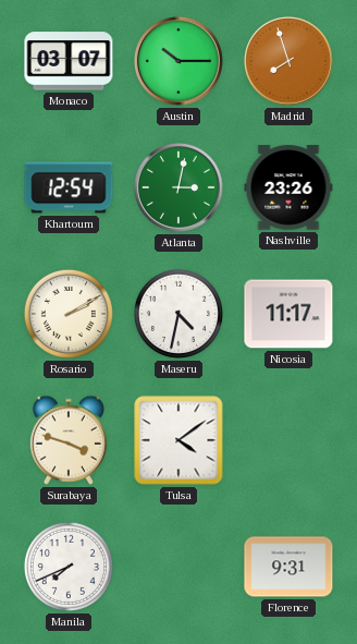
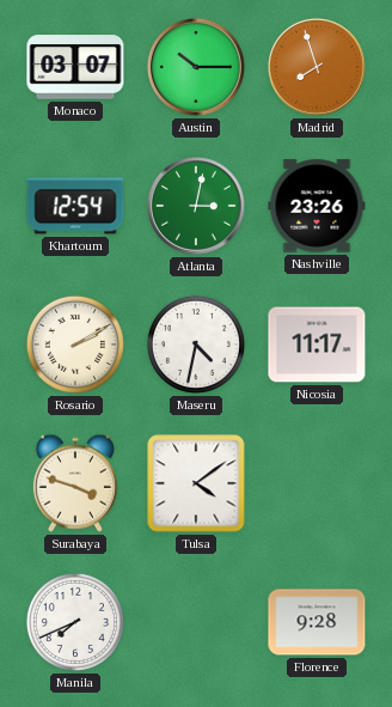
Florence: 9:31 -> 9:28
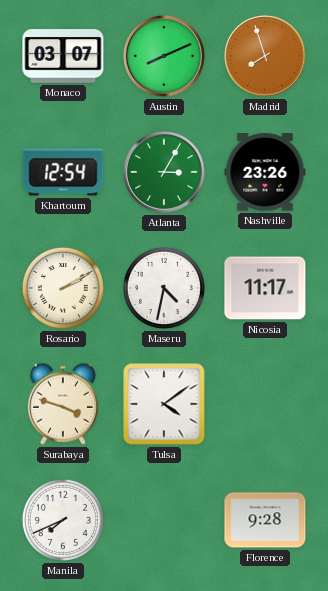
Austin: 10:15 -> 8:11
Atlanta: 3:02 -> 3:05
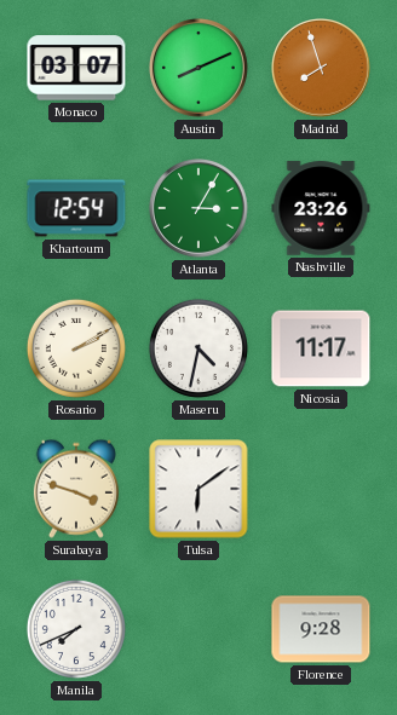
Tulsa: 4:09 -> 6:09
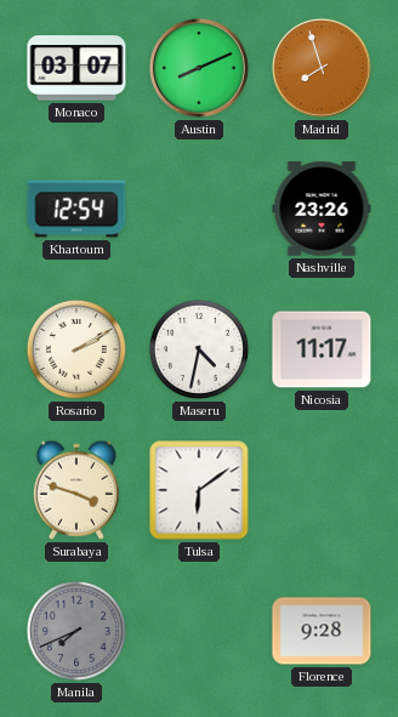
Atlanta: 3:05 -> none
Manila dial: white -> grey
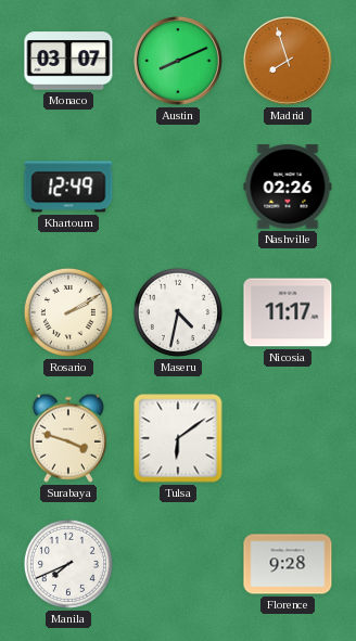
Khartoum: 12:54 -> 12:49
Nashville: 23:26 -> 02:26
Manila dial: grey -> white
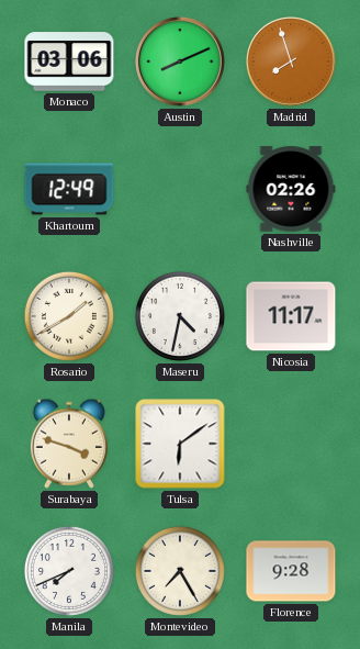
Monaco: 03:07 -> 03:06
Rosario: 2:10 -> 1:40
Montevideo: none -> 7:25
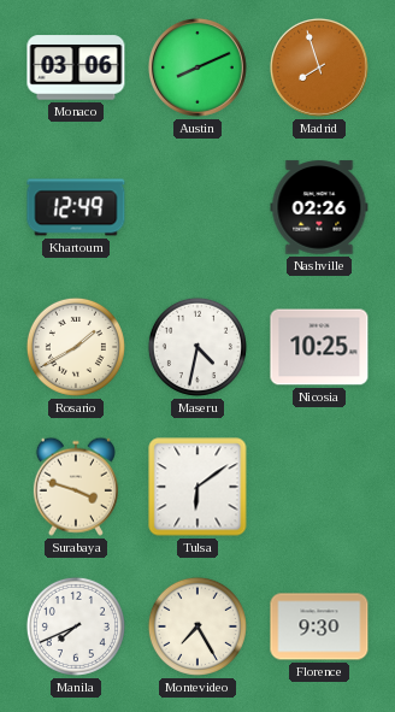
Nicosia: 11:17 -> 10:25
Florence: 9:28 -> 9:30
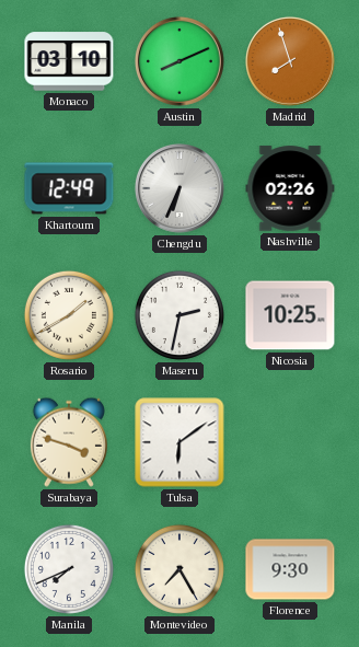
Monaco: 03:06 -> 03:10
Chengdu: none -> 6:34
Maseru: 4:32 -> 2:32
